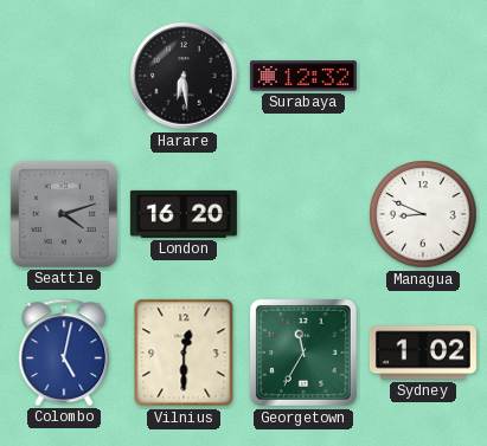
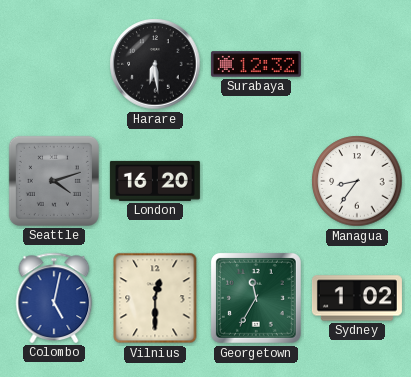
Managua: 8:49 -> 8:36
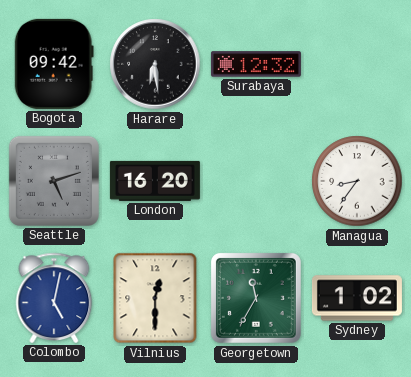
Bogota: none -> 09:42
Seattle: 4:12 -> 5:12
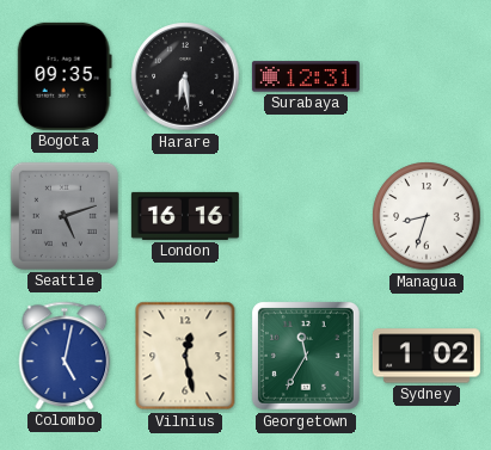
Bogota: 09:42 -> 09:35
Surabaya: 12:32 -> 12:31
London: 16:20 -> 16:16
Managua: 8:36 -> 8:33
Vilnius: 12:30 -> 12:28
